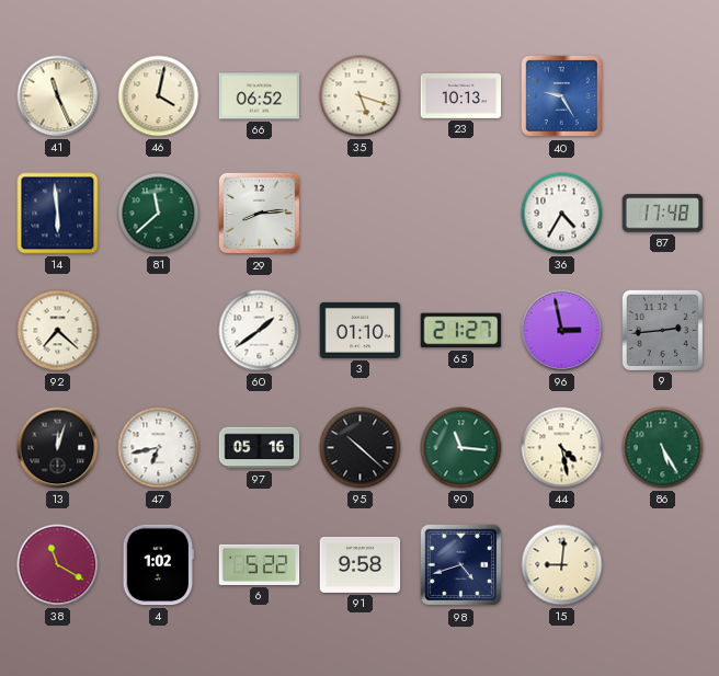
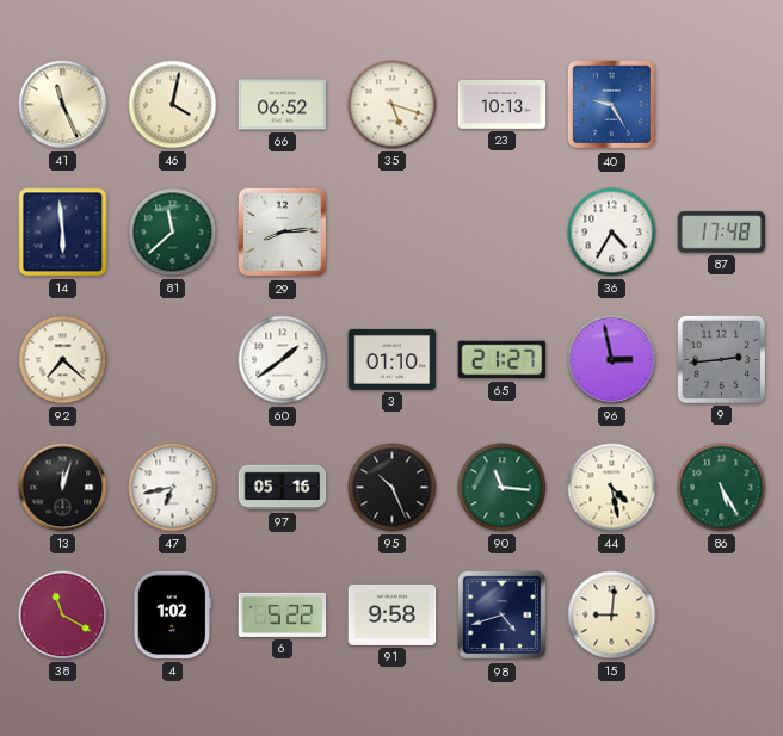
95: 10:22 -> 10:26
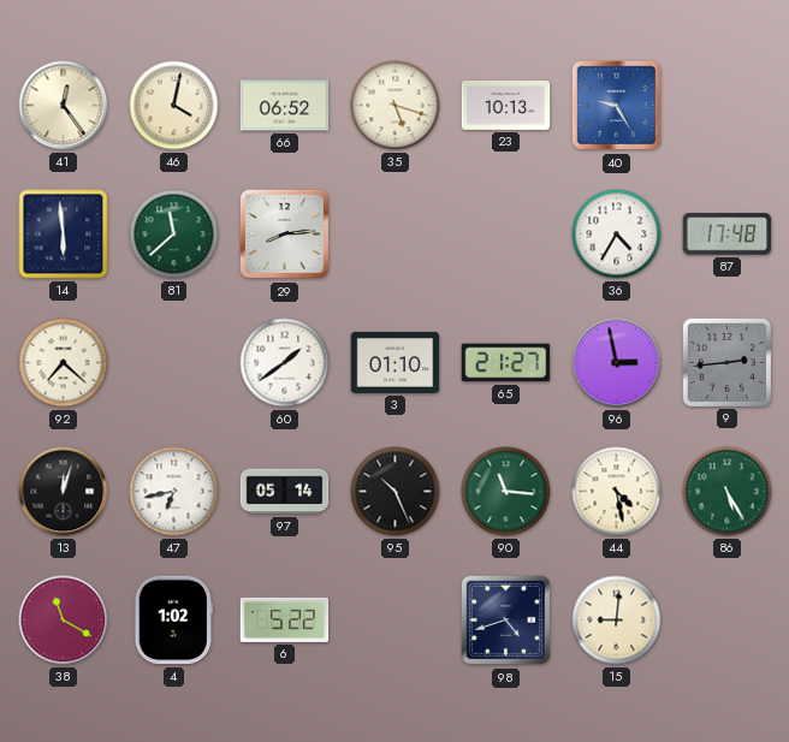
41: 11:26 -> 12:24
97: 05:16 -> 05:14
91: 9:58 -> none
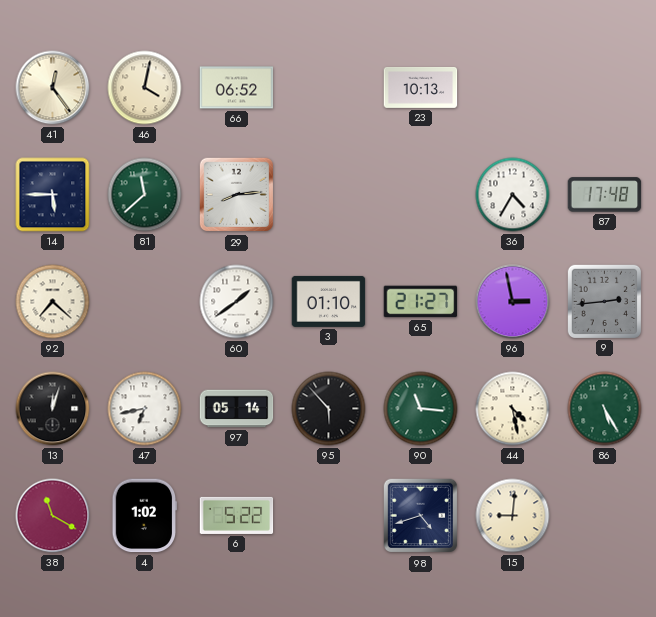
35: 5:18 -> none
40: 9:25 -> none
14: 5:59 -> 5:45
95: 10:26 -> 5:53
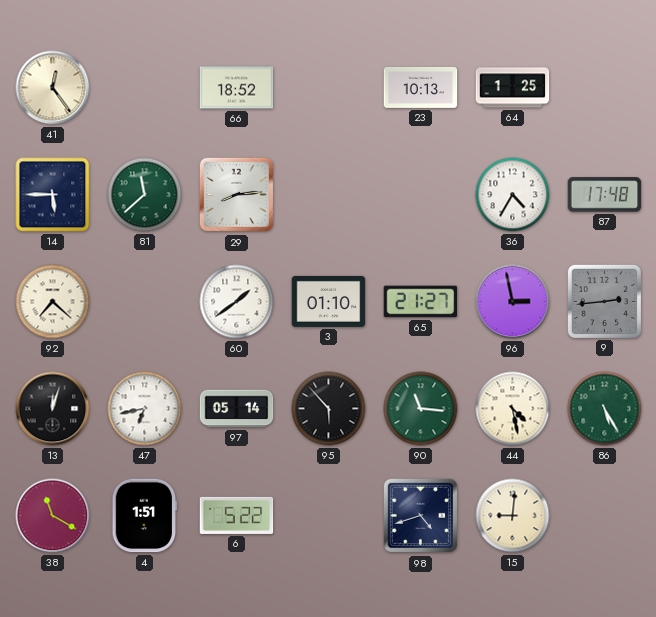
46: 4:02 -> none
66: 06:52 -> 18:52
64: none -> 1:25
4: 1:02 -> 1:51
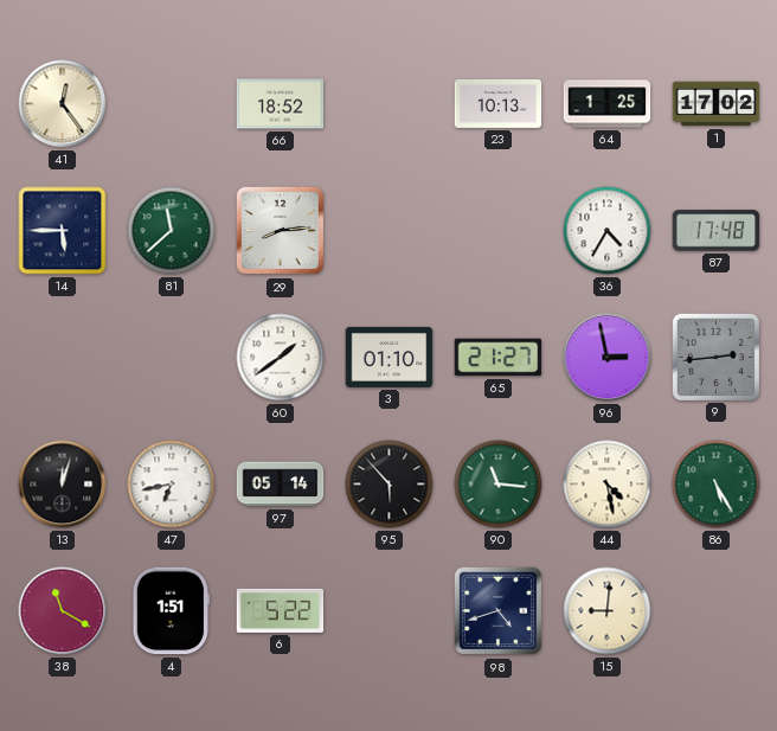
1: none -> 17:02
92: 7:22 -> none
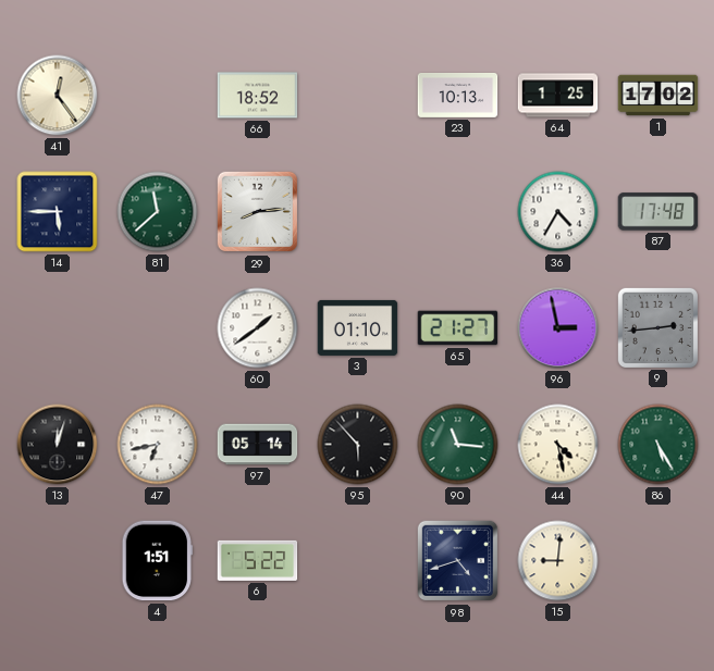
38: 11:20 -> none
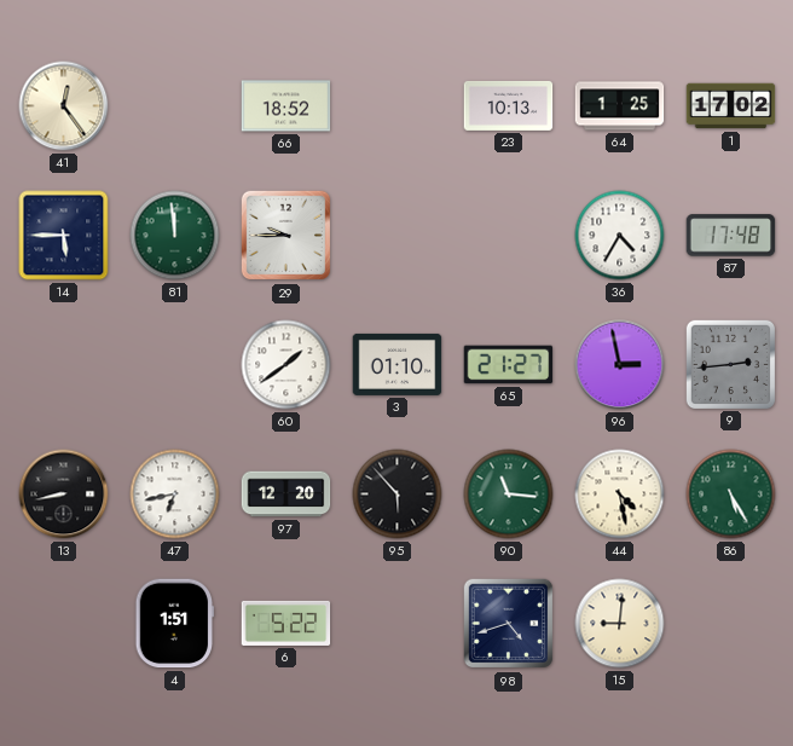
81: 11:38 -> 11:59
29: 8:14 -> 9:45
13: 12:03 -> 8:43
97: 05:14 -> 12:20
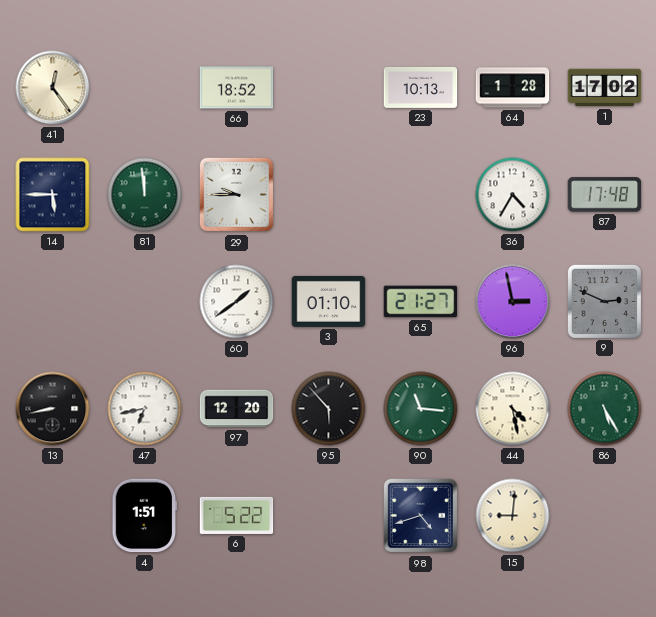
64: 1:25 -> 1:28
9: 2:44 -> 2:49
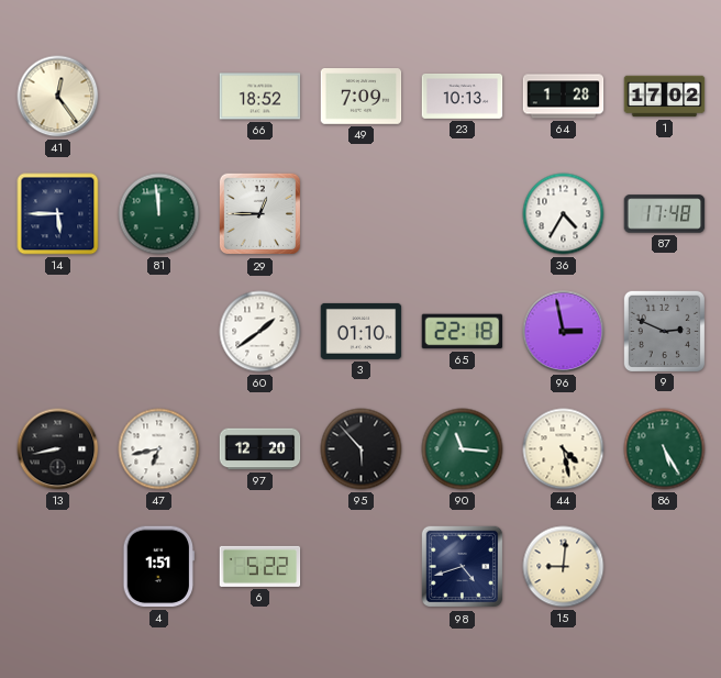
49: none -> 7:09
29: 9:45 -> 12:45
65: 21:27 -> 22:18
